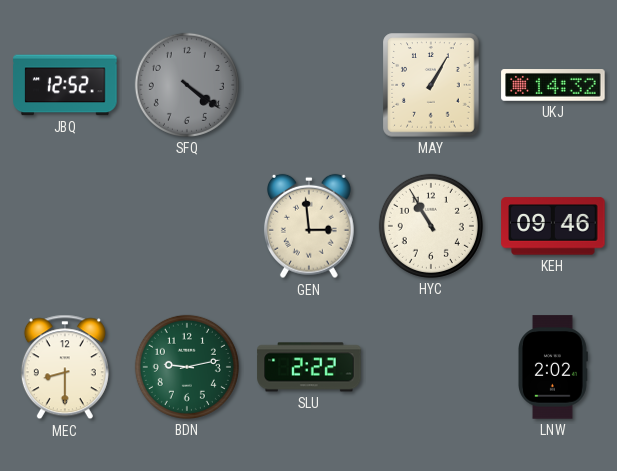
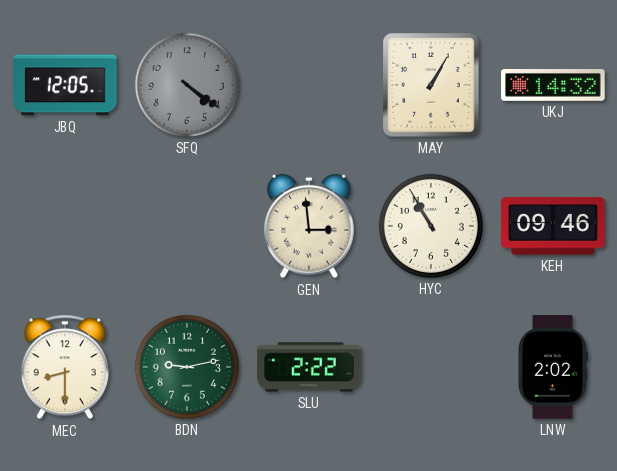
JBQ: 12:52 -> 12:05
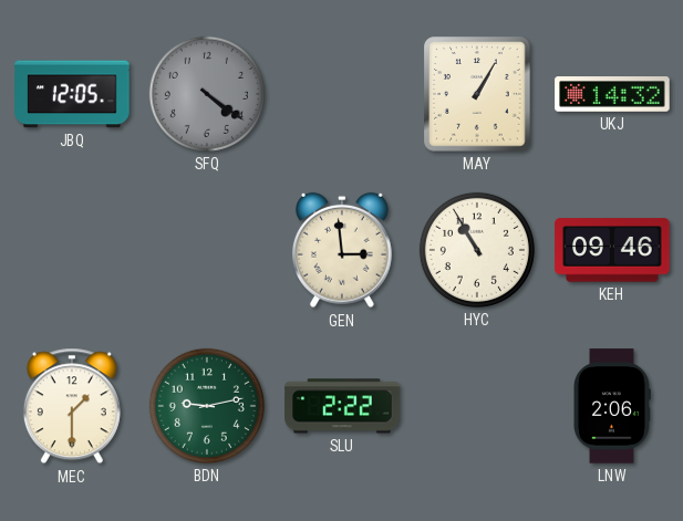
MEC: 8:30 -> 1:30
LNW: 2:02 -> 2:06
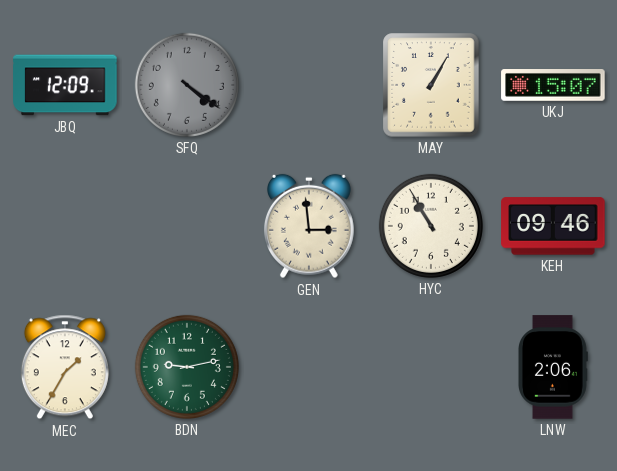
JBQ: 12:05 -> 12:09
UKJ: 14:32 -> 15:07
MEC: 1:30 -> 1:35
SLU: 2:22 -> none
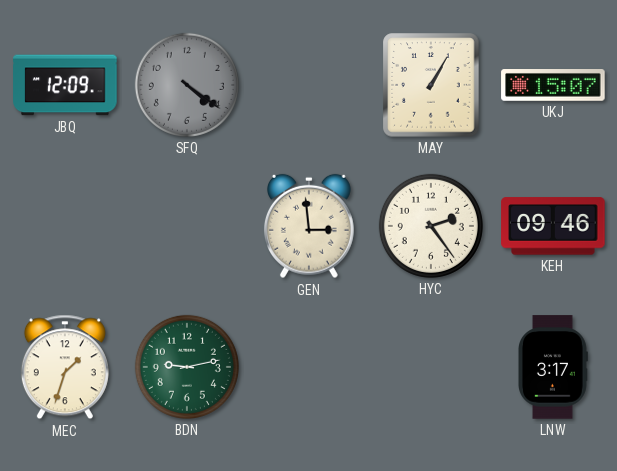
HYC: 10:55 -> 2:24
MEC: 1:35 -> 1:33
LNW: 2:06 -> 3:17
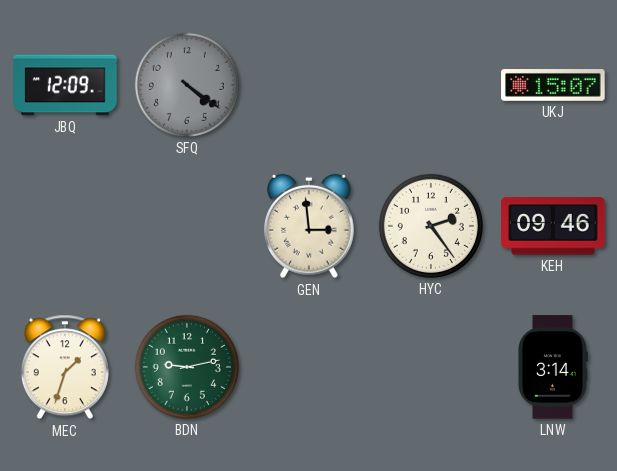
MAY: 1:05 -> none
LNW: 3:17 -> 3:14
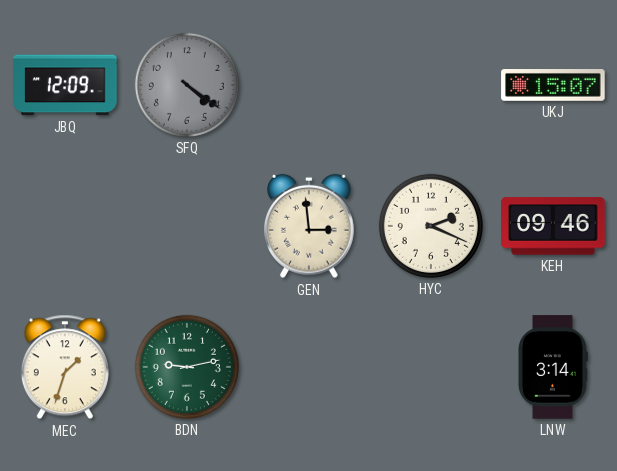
HYC: 2:24 -> 2:19
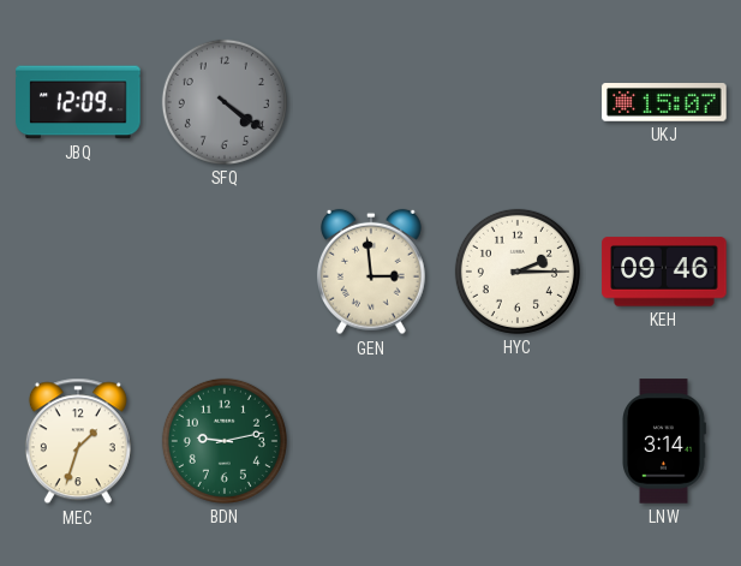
HYC: 2:19 -> 2:15
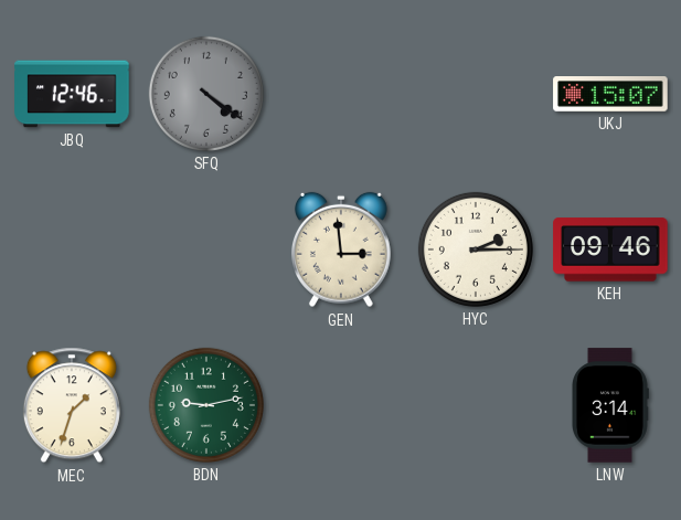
JBQ: 12:09 -> 12:46
